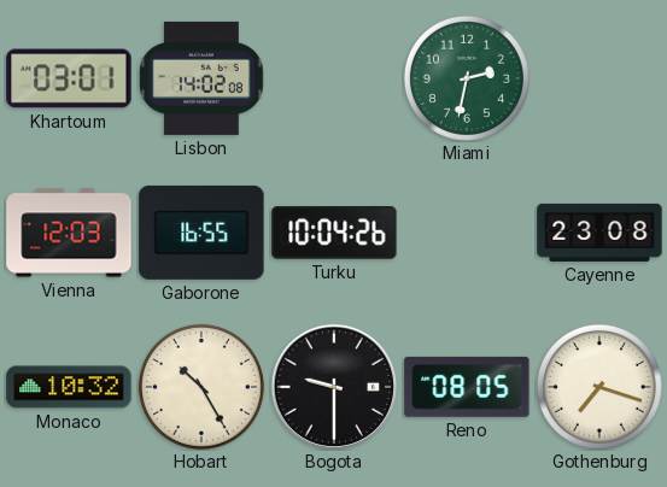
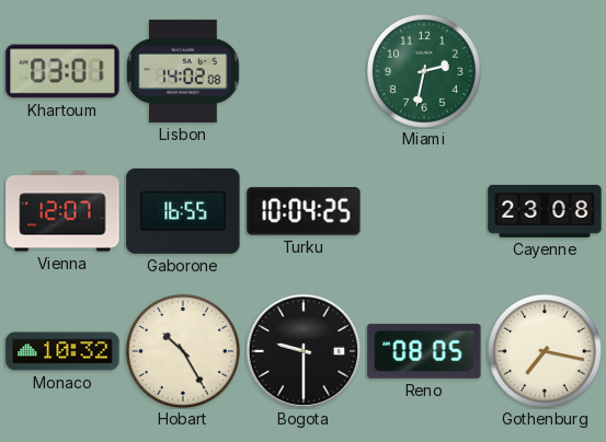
Vienna: 12:03 -> 12:07
Turku: 10:04:26 -> 10:04:25
Gothenburg: 7:18 -> 7:17
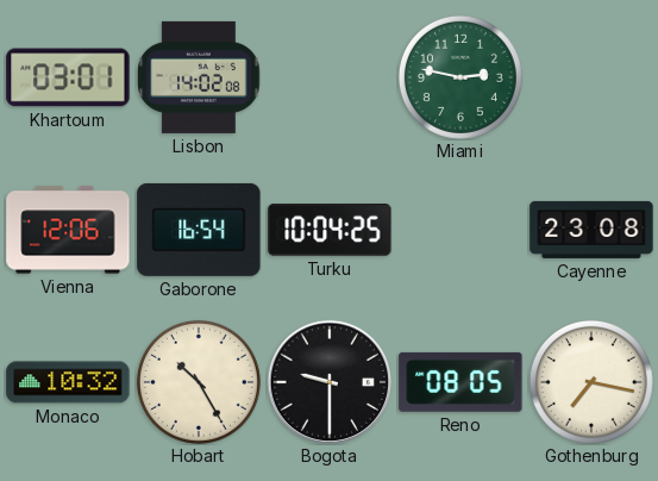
Miami: 2:32 -> 2:47
Vienna: 12:07 -> 12:06
Gaborone: 16:55 -> 16:54
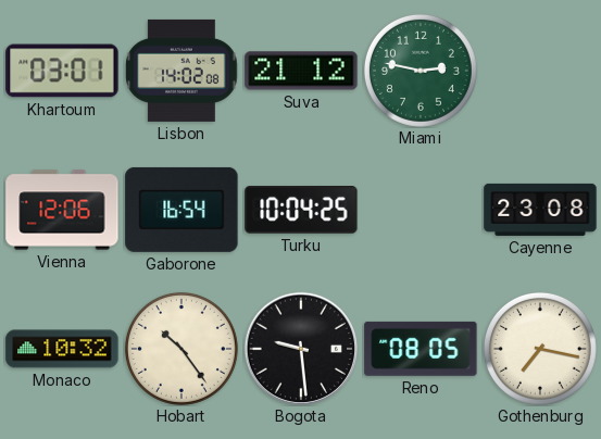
Suva: none -> 21:12
Hobart: 10:25 -> 10:24
Bogota: 9:30 -> 9:29
